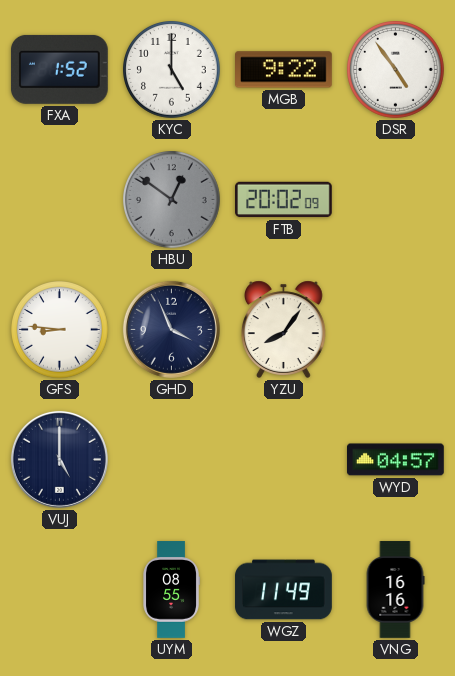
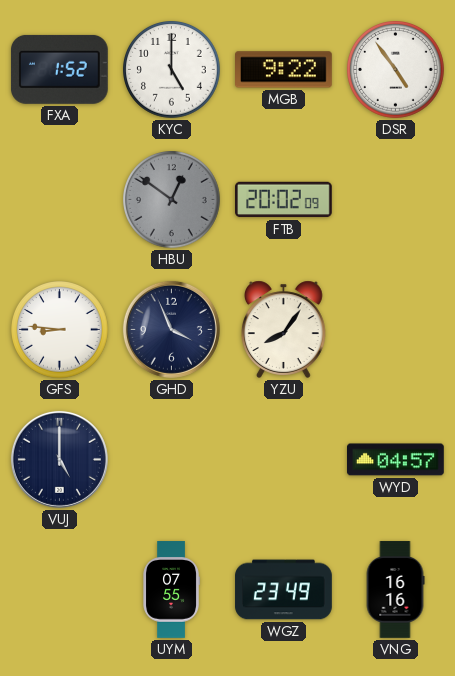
UYM: 08:55 -> 07:55
WGZ: 11:49 -> 23:49
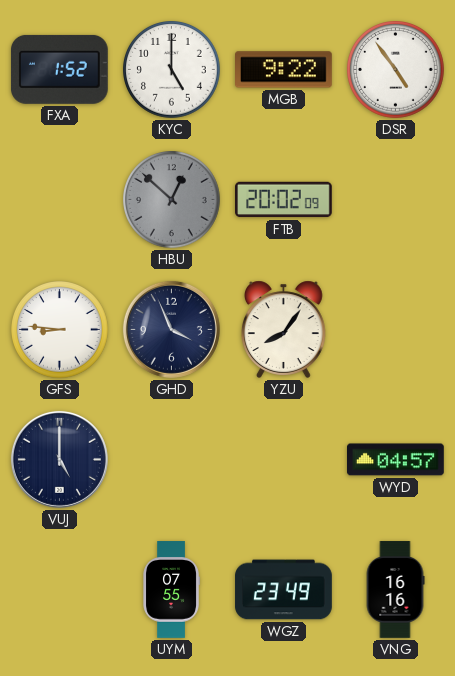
HBU: 12:51 -> 12:52
